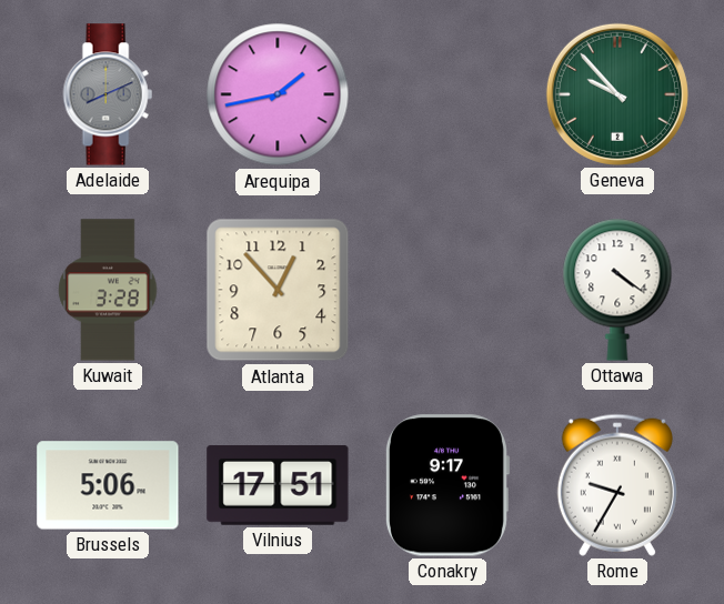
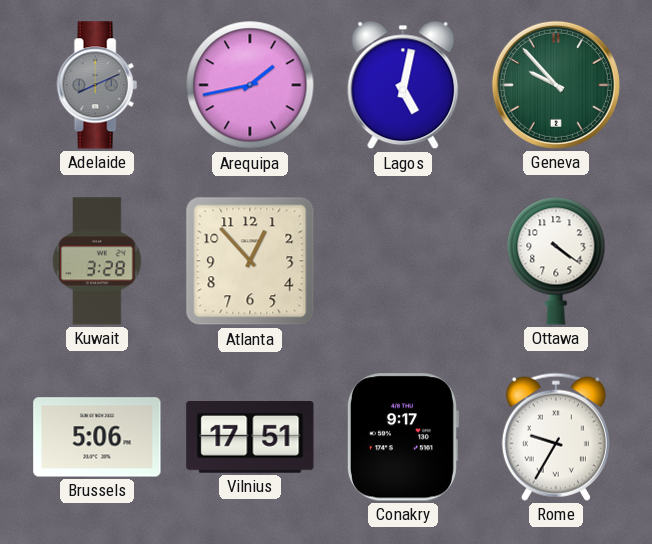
Lagos: none -> 5:02
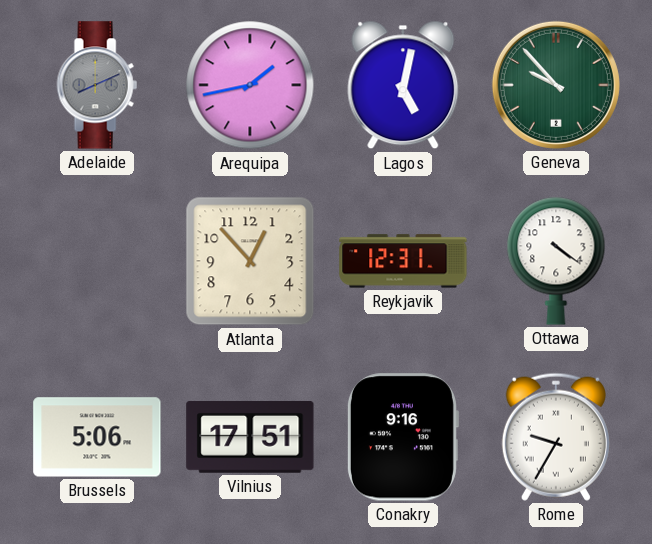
Kuwait: 3:28 -> none
Reykjavik: none -> 12:31
Conakry: 9:17 -> 9:16
